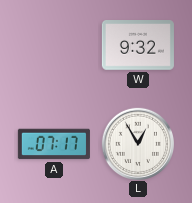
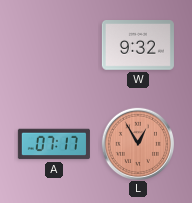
L dial: white -> salmon
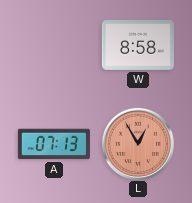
W: 9:32 -> 8:58
A: 07:17 -> 07:13
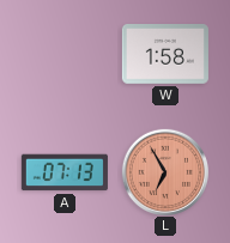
W: 8:58 -> 1:58
L: 12:55 -> 6:55
